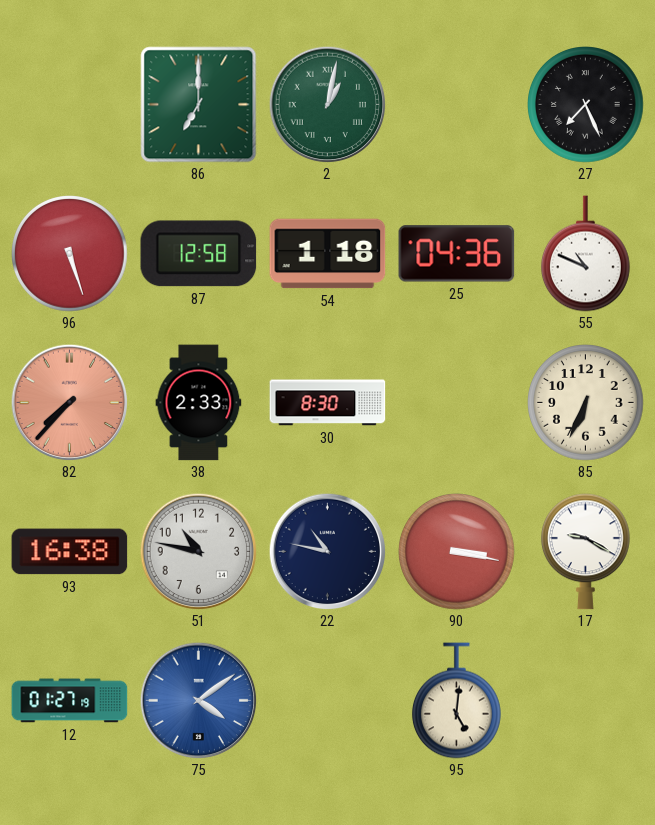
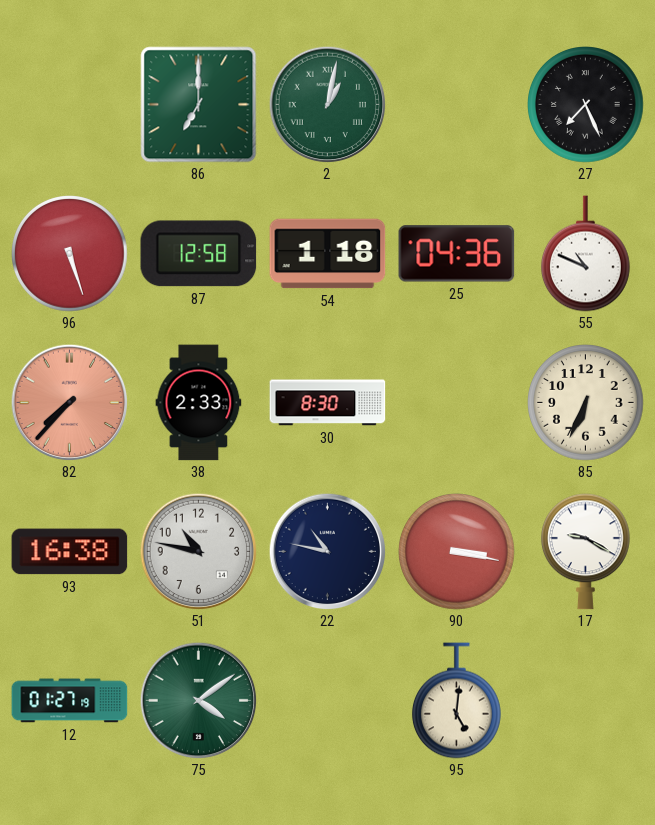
75 dial: blue -> green
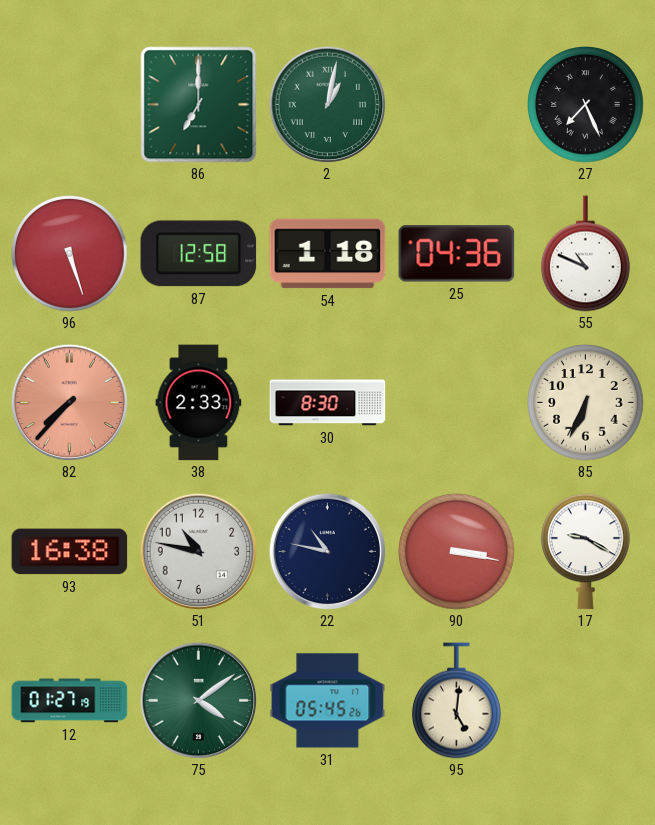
31: none -> 05:45
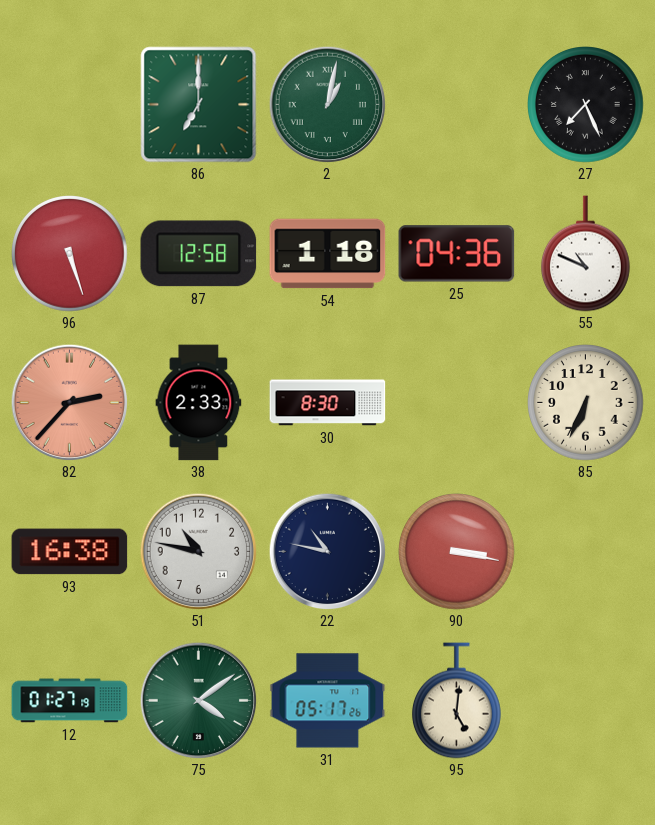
82: 7:37 -> 2:37
17: 9:20 -> none
31: 05:45 -> 05:17
